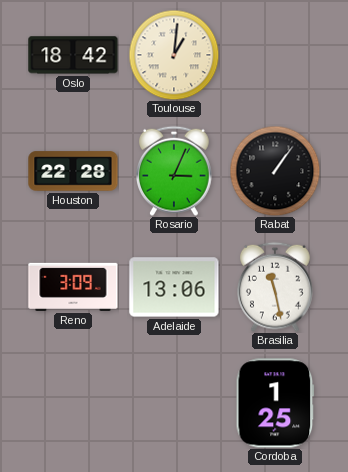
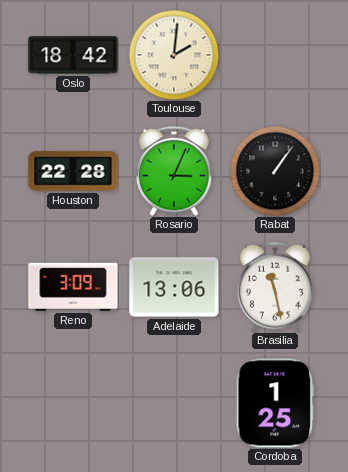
Toulouse: 1:01 -> 2:01
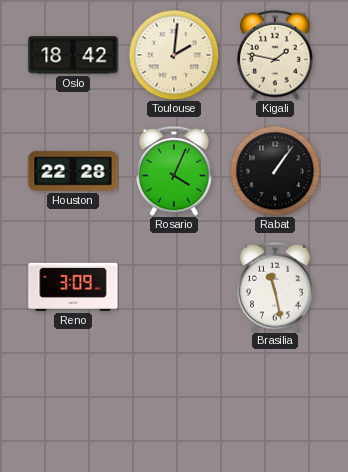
Kigali: none -> 1:47
Rosario: 3:04 -> 4:04
Adelaide: 13:06 -> none
Cordoba: 1:25 -> none
